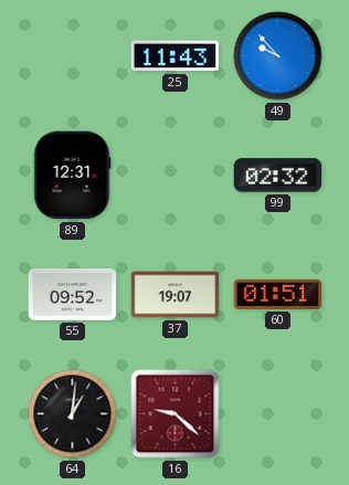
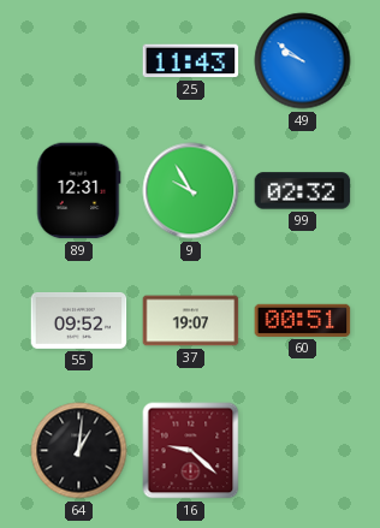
49: 9:53 -> 9:51
9: none -> 9:55
60: 01:51 -> 00:51
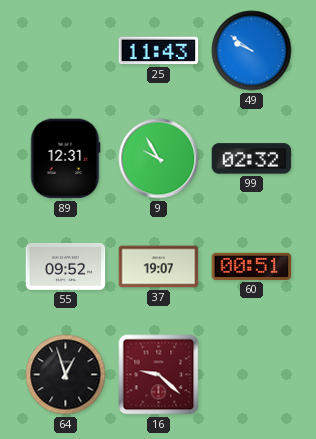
64: 1:01 -> 12:57
